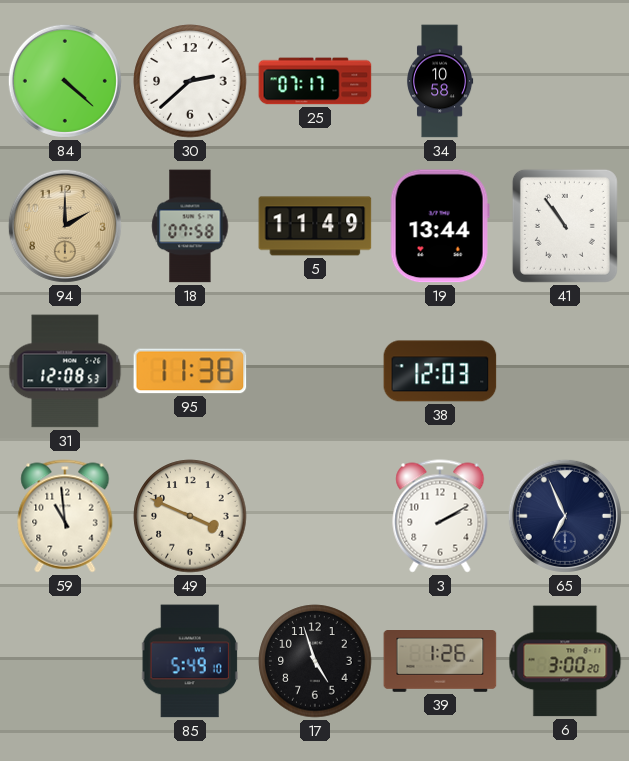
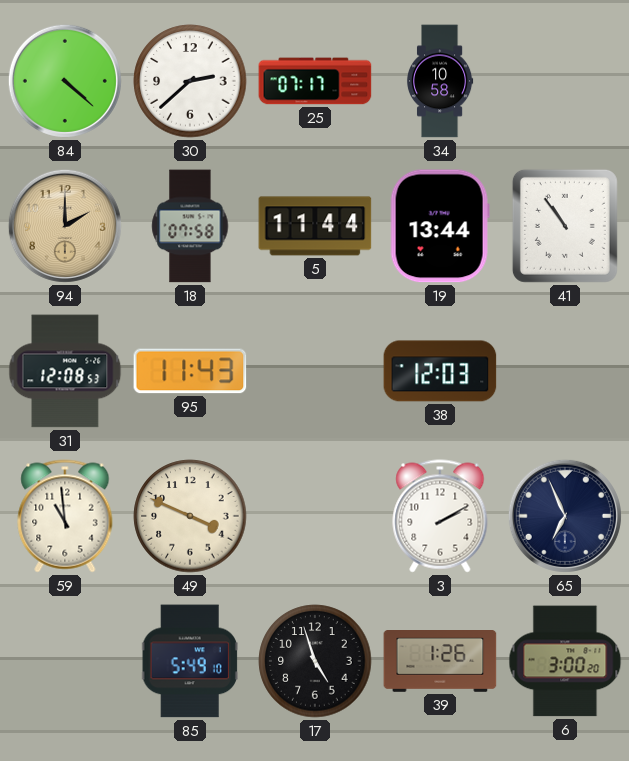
5: 11:49 -> 11:44
95: 11:38 -> 11:43
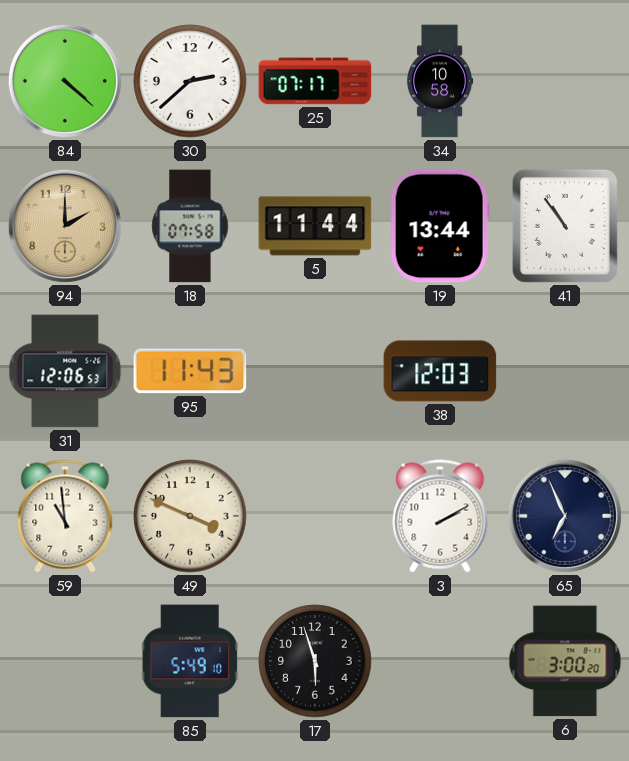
31: 12:08 -> 12:06
17: 4:57 -> 5:57
39: 1:26 -> none
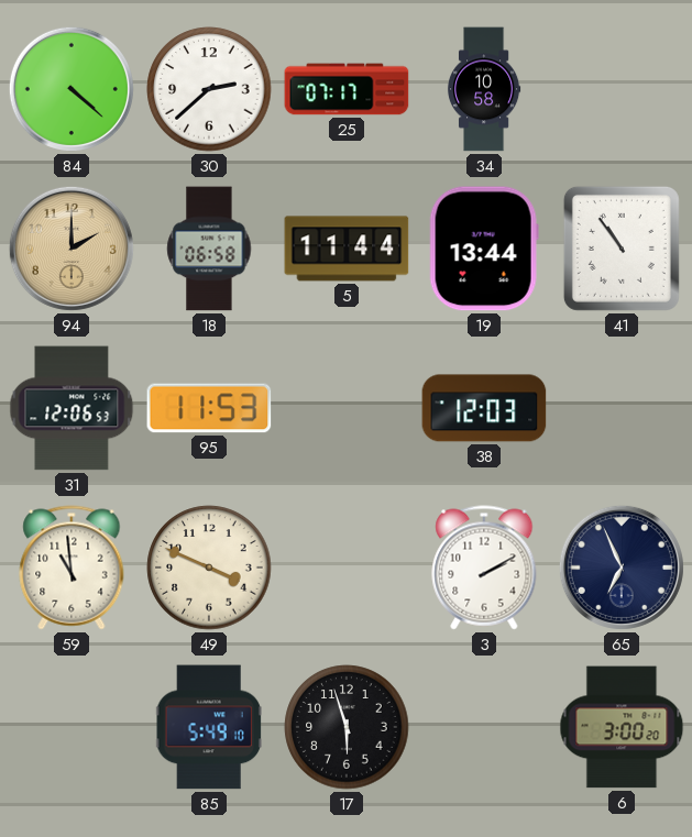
18: 07:58 -> 06:58
95: 11:43 -> 11:53
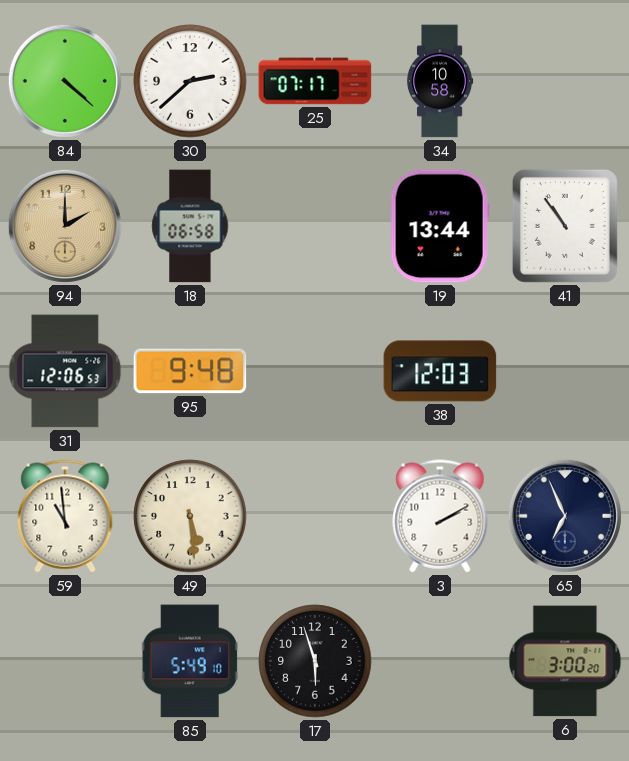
5: 11:44 -> none
95: 11:53 -> 9:48
49: 3:49 -> 5:29
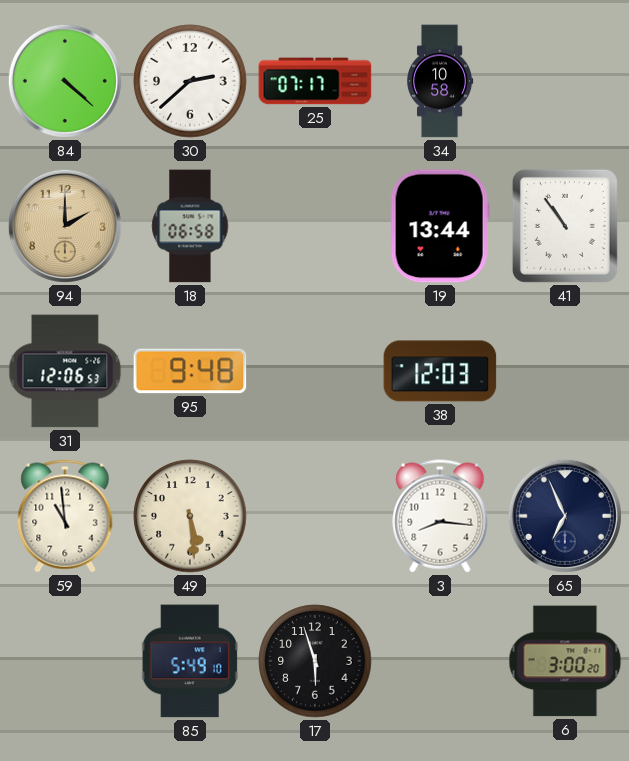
3: 2:10 -> 8:16
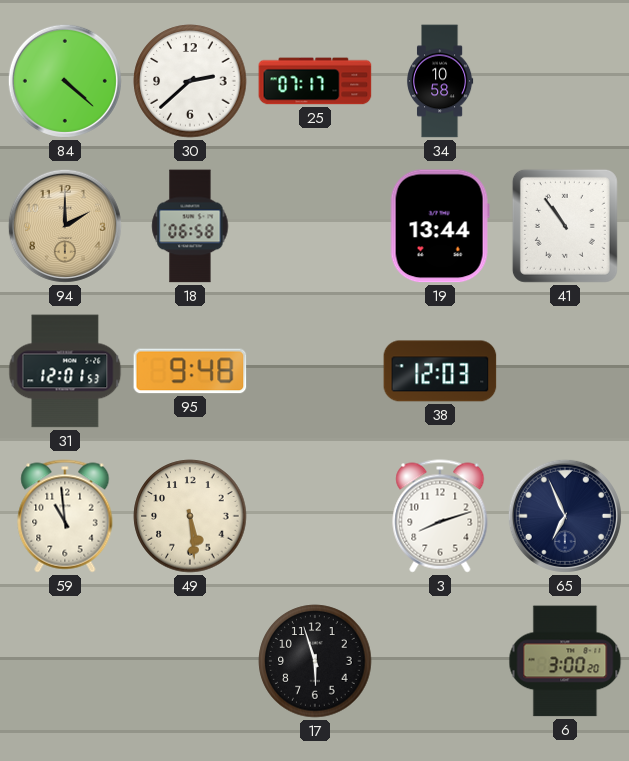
31: 12:06 -> 12:01
3: 8:16 -> 8:12
85: 5:49 -> none
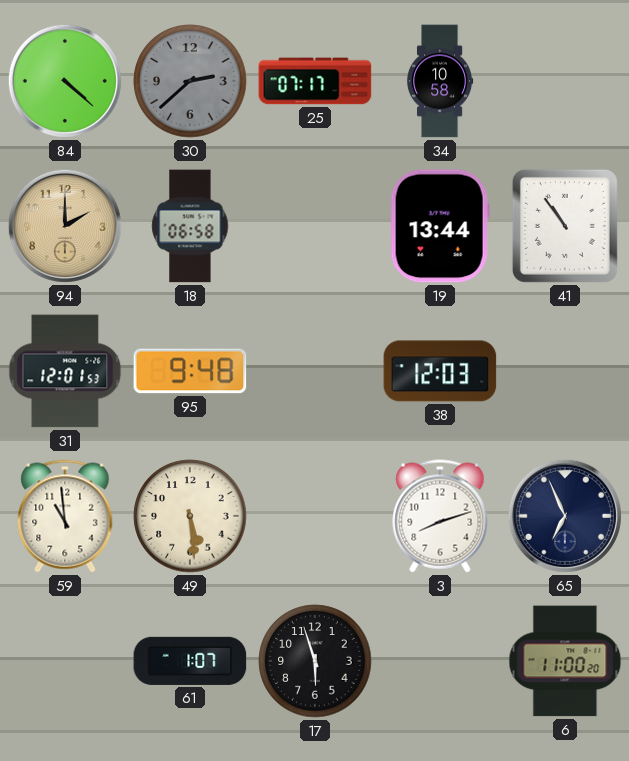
30 dial: white -> grey
61: none -> 1:07
6: 3:00 -> 11:00
